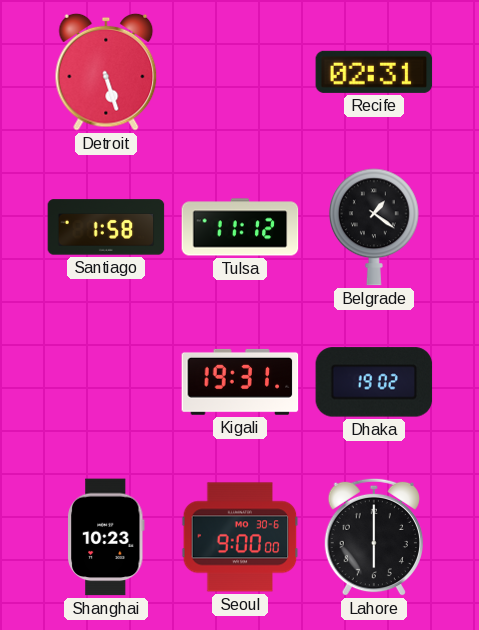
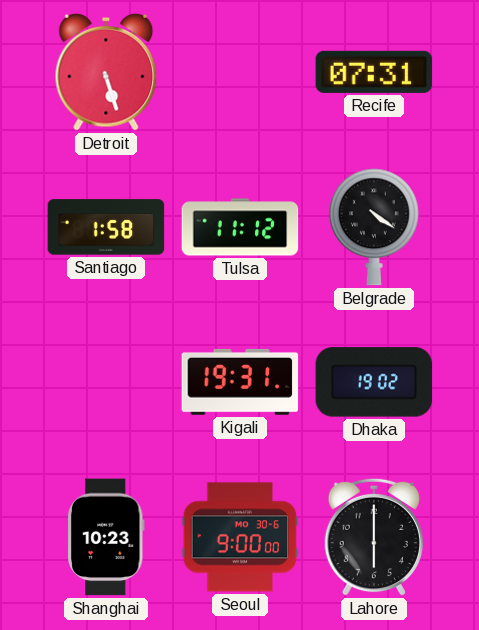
Recife: 02:31 -> 07:31
Belgrade: 1:21 -> 4:21
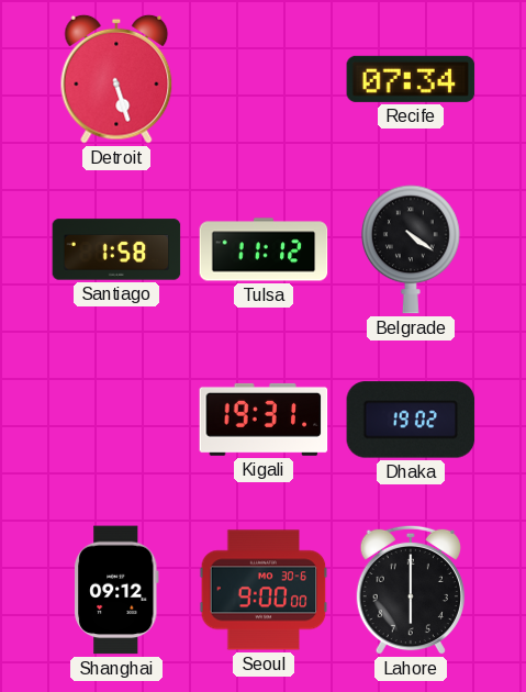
Recife: 07:31 -> 07:34
Shanghai: 10:23 -> 09:12
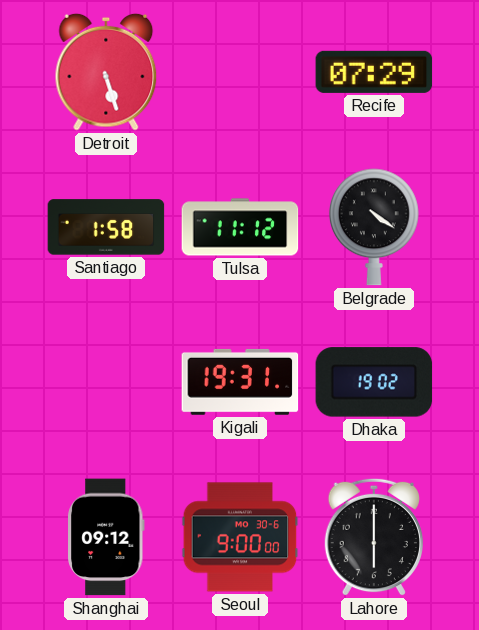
Recife: 07:34 -> 07:29
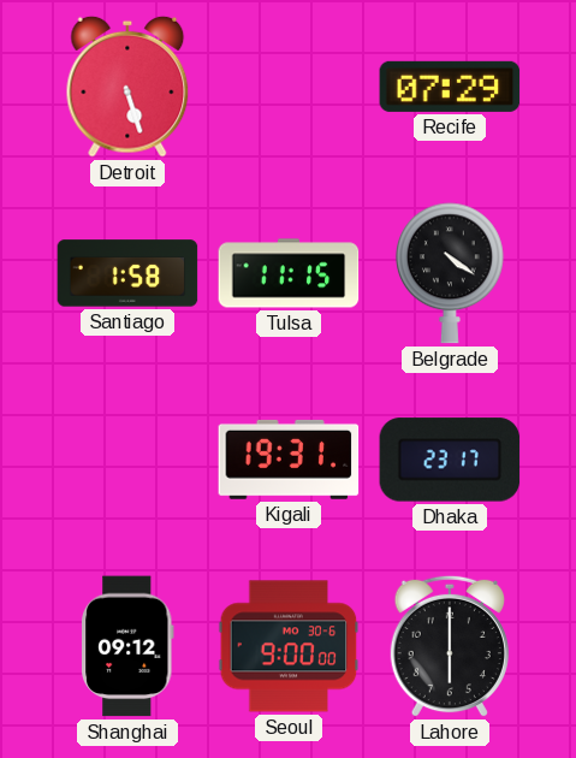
Tulsa: 11:12 -> 11:15
Dhaka: 19:02 -> 23:17
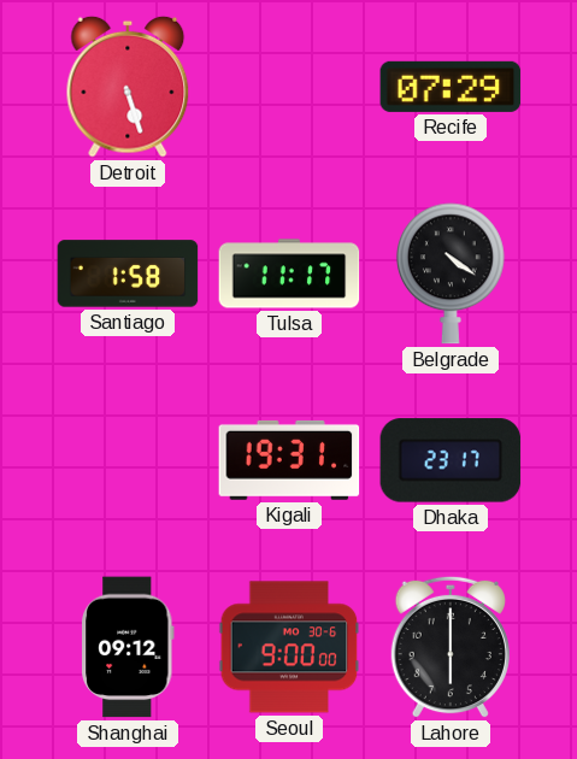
Tulsa: 11:15 -> 11:17
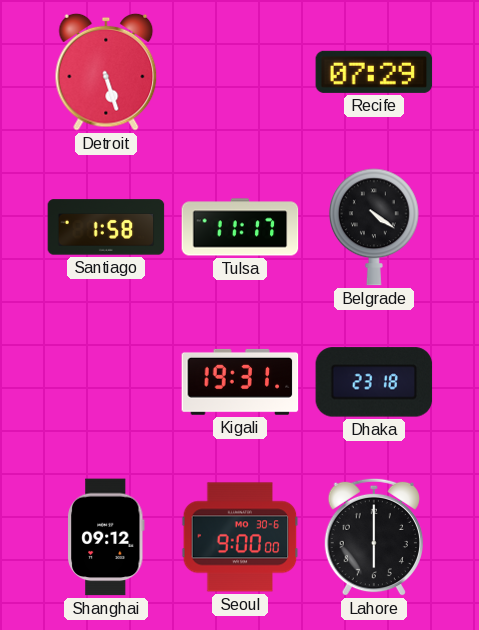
Dhaka: 23:17 -> 23:18
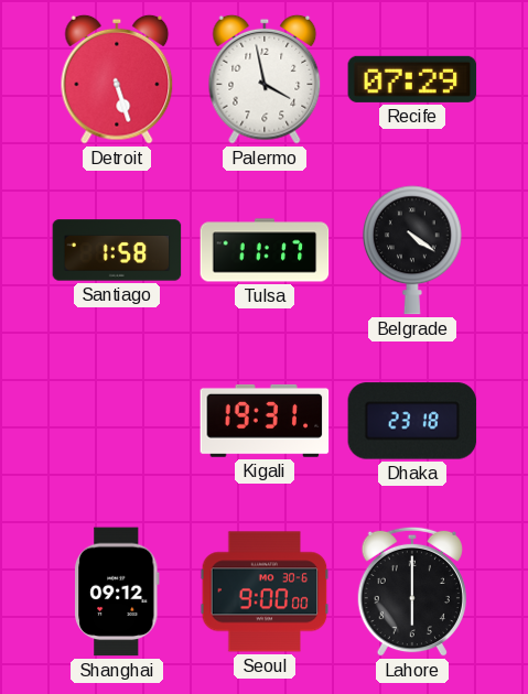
Palermo: none -> 3:58
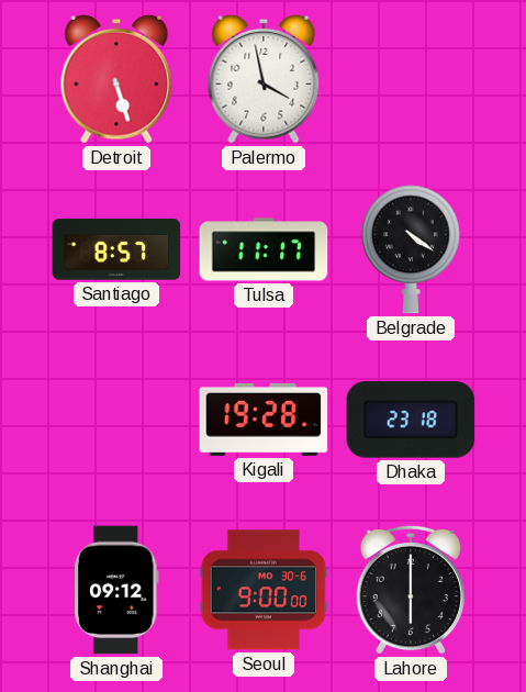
Recife: 07:29 -> none
Santiago: 1:58 -> 8:57
Kigali: 19:31 -> 19:28
